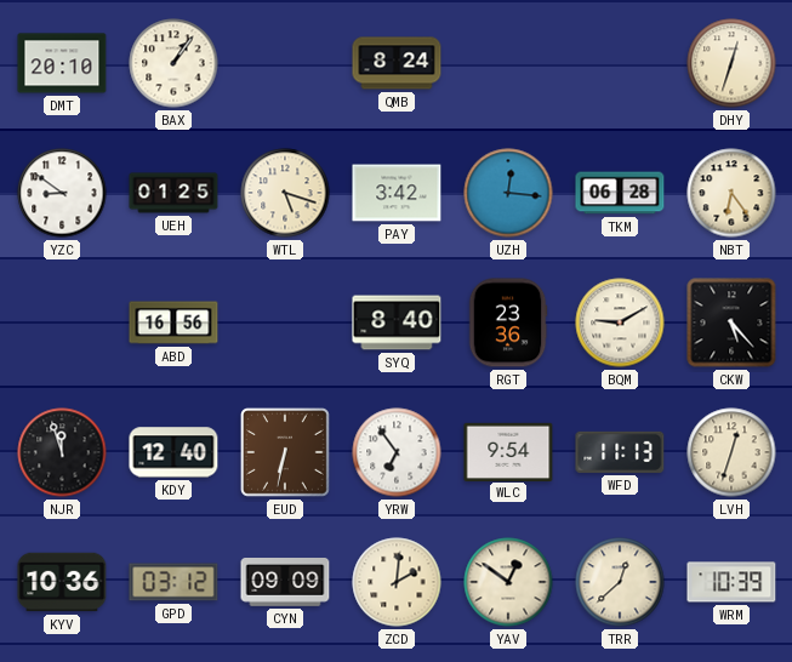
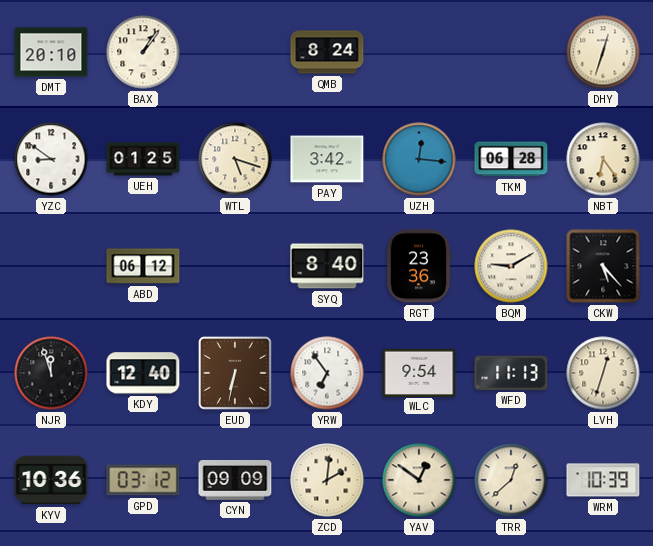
ABD: 16:56 -> 06:12
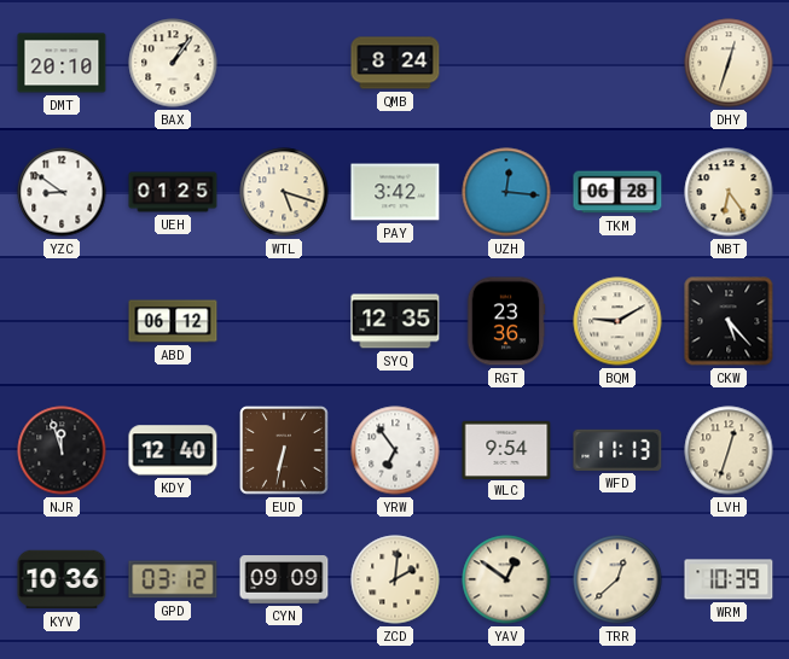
SYQ: 8:40 -> 12:35
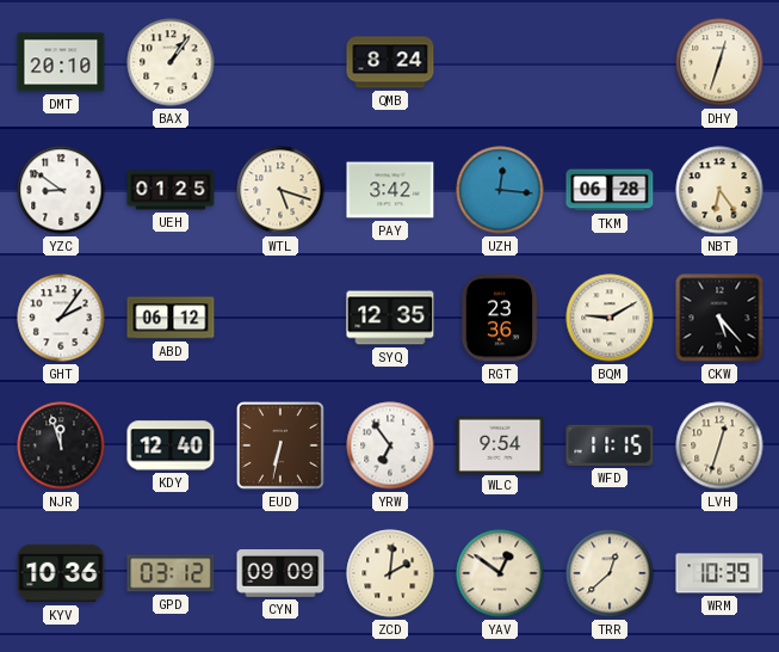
GHT: none -> 2:06
WFD: 11:13 -> 11:15
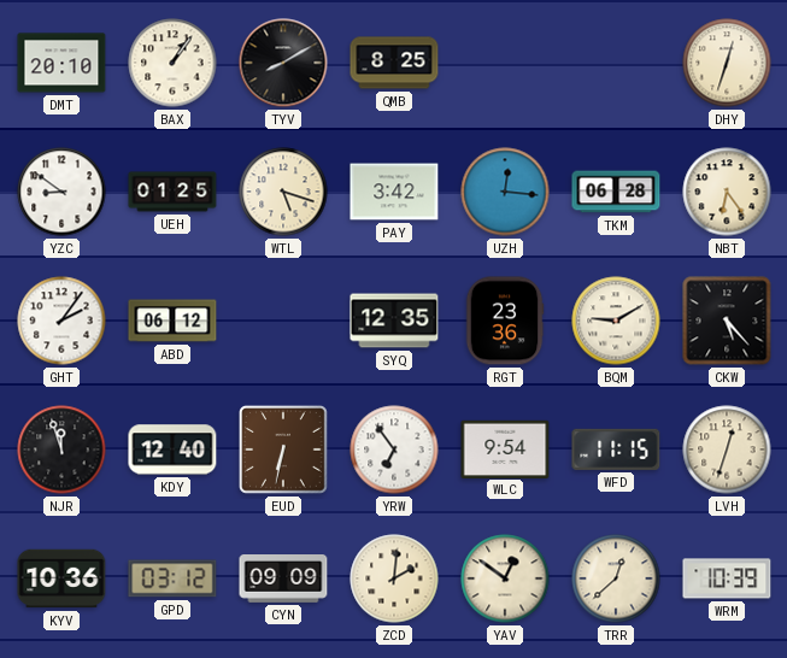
TYV: none -> 8:10
QMB: 8:24 -> 8:25
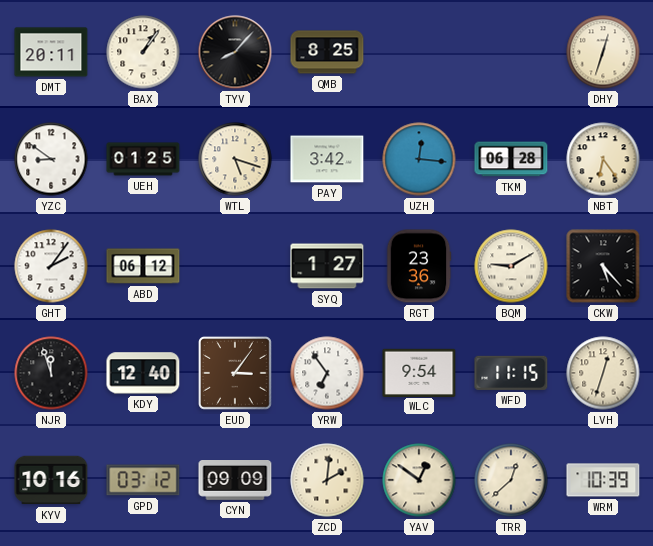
DMT: 20:10 -> 20:11
TYV: 8:10 -> 8:07
SYQ: 12:35 -> 1:27
EUD: 6:32 -> 3:06
KYV: 10:36 -> 10:16
